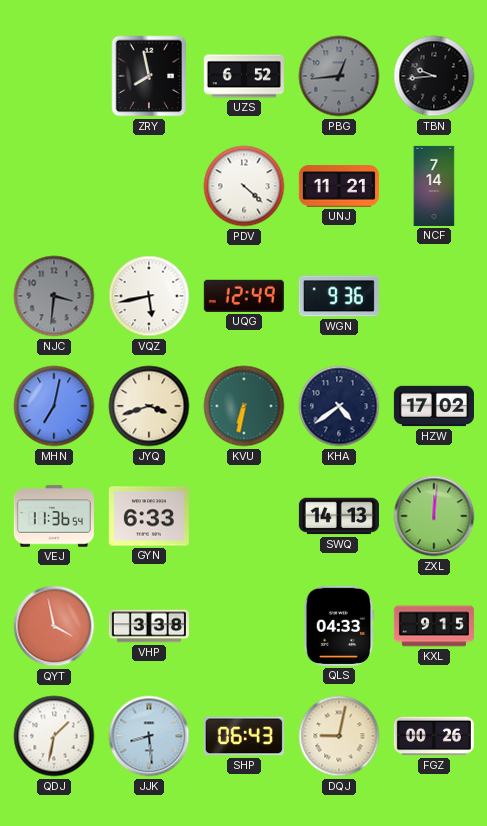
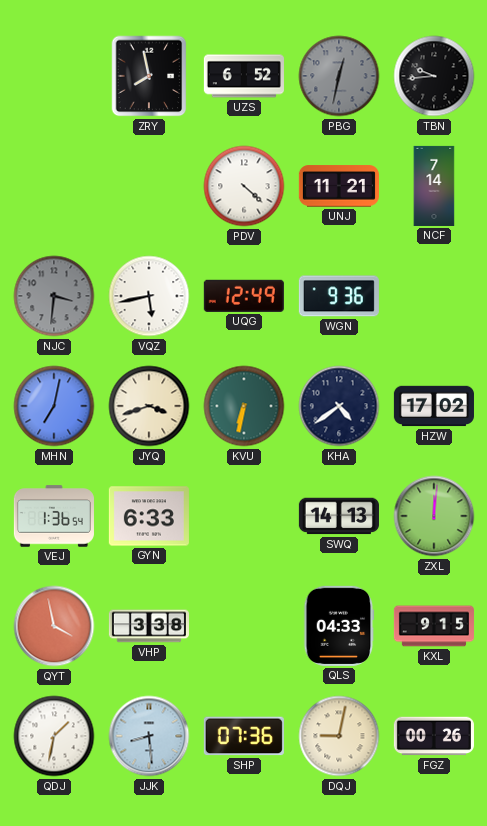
PBG: 12:44 -> 12:32
VEJ: 11:36 -> 1:36
SHP: 06:43 -> 07:36
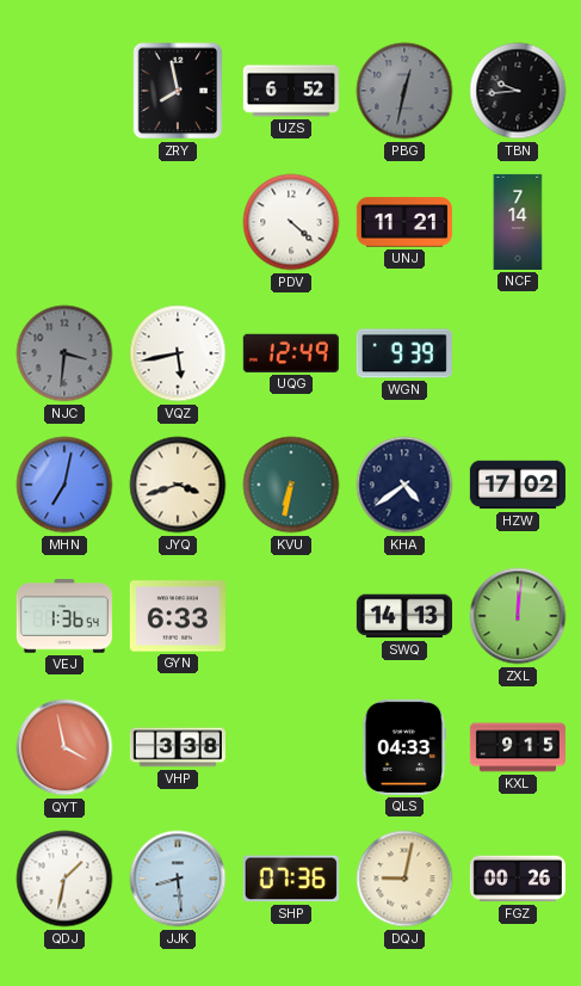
WGN: 9:36 -> 9:39
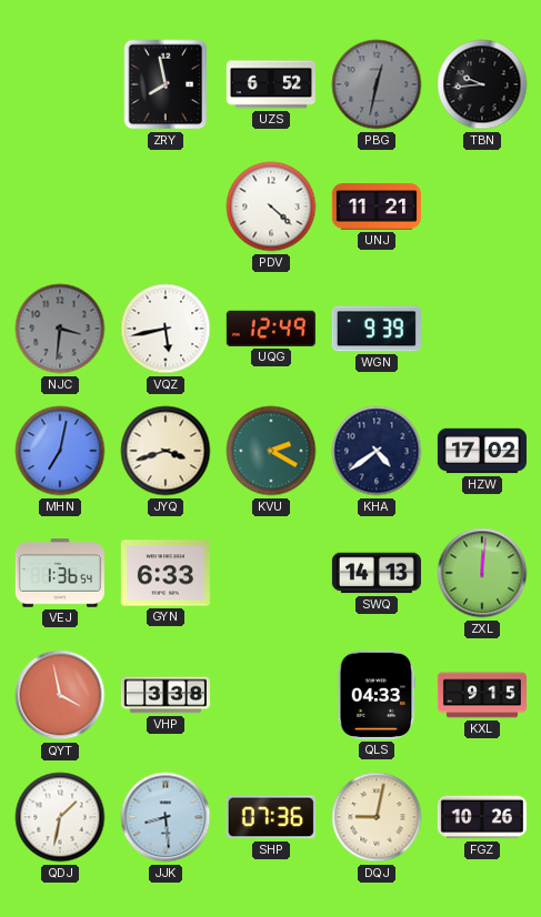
NCF: 7:14 -> none
KVU: 6:32 -> 2:20
FGZ: 00:26 -> 10:26
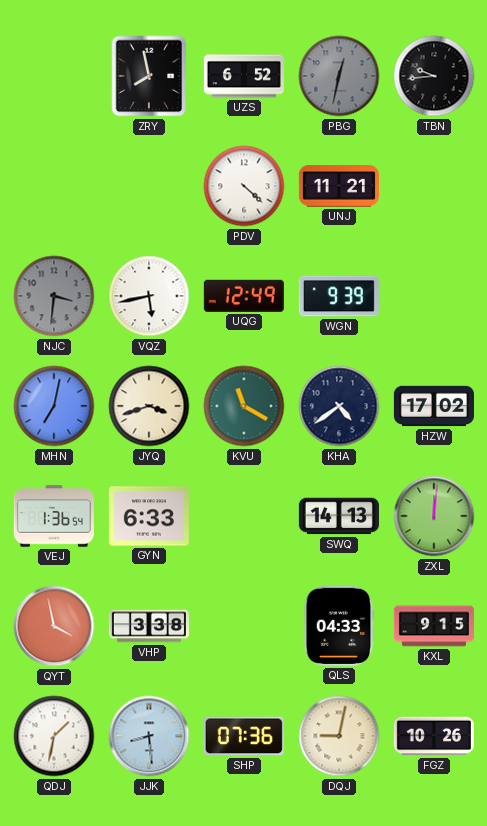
KVU: 2:20 -> 11:20
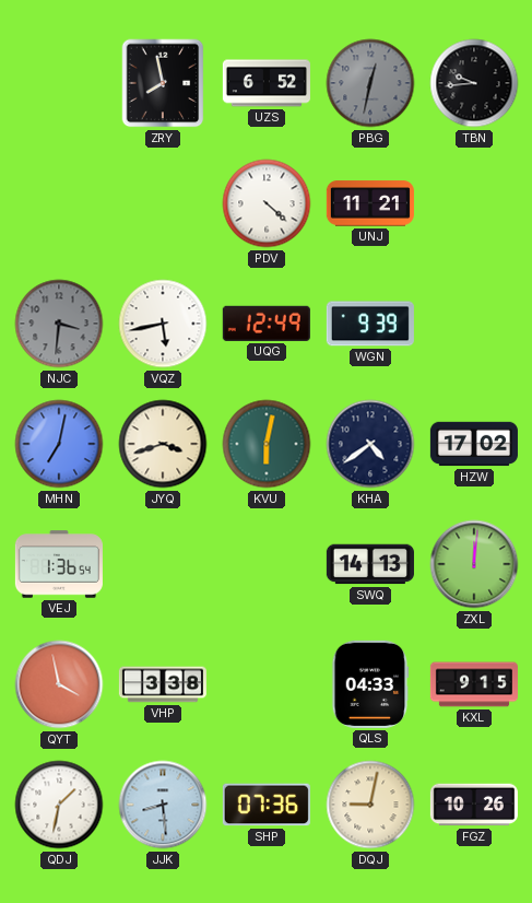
KVU: 11:20 -> 6:02
GYN: 6:33 -> none
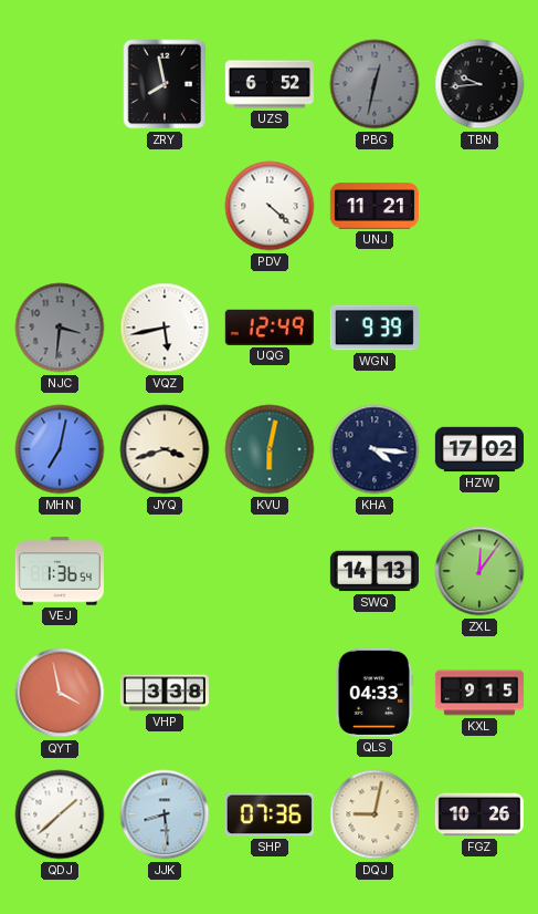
KHA: 4:39 -> 4:16
ZXL: 12:01 -> 12:06
QDJ: 1:32 -> 1:38
